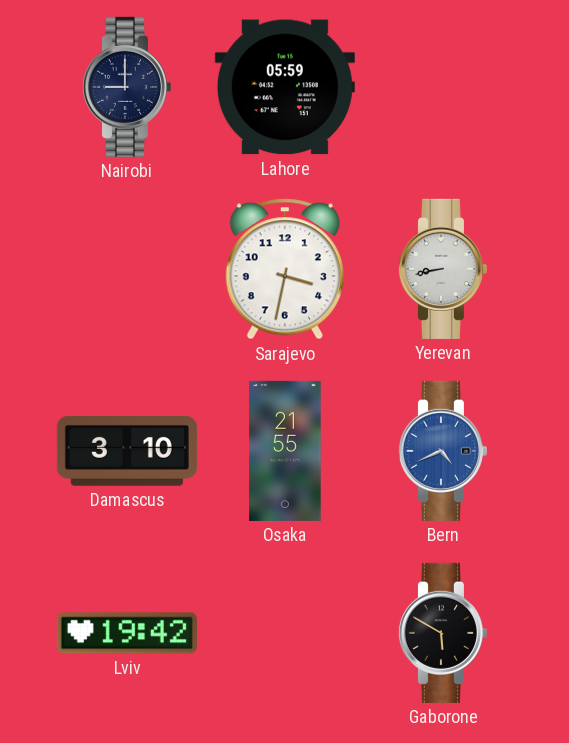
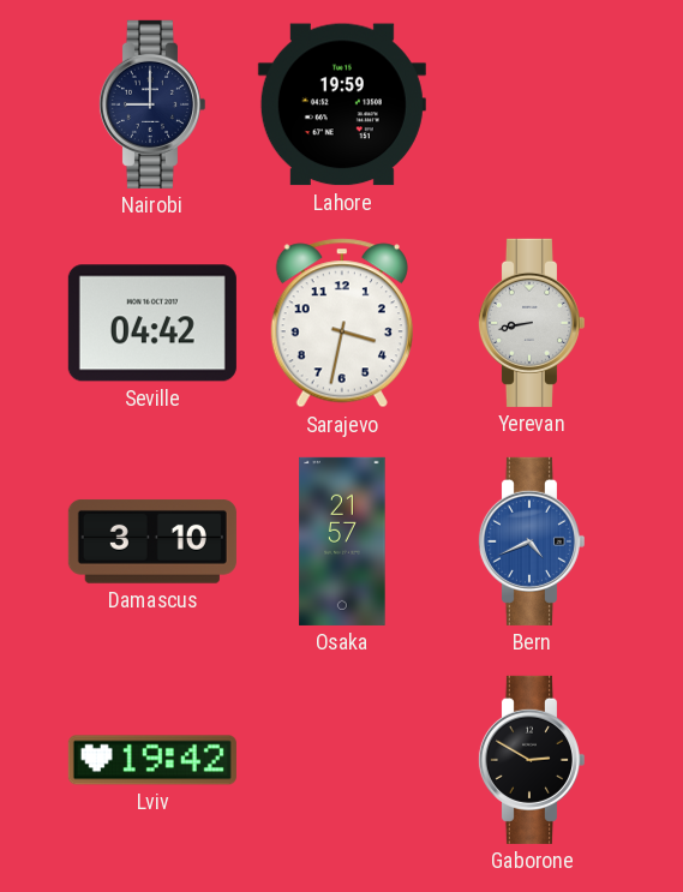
Lahore: 05:59 -> 19:59
Seville: none -> 04:42
Osaka: 21:55 -> 21:57
Gaborone: 5:50 -> 2:50
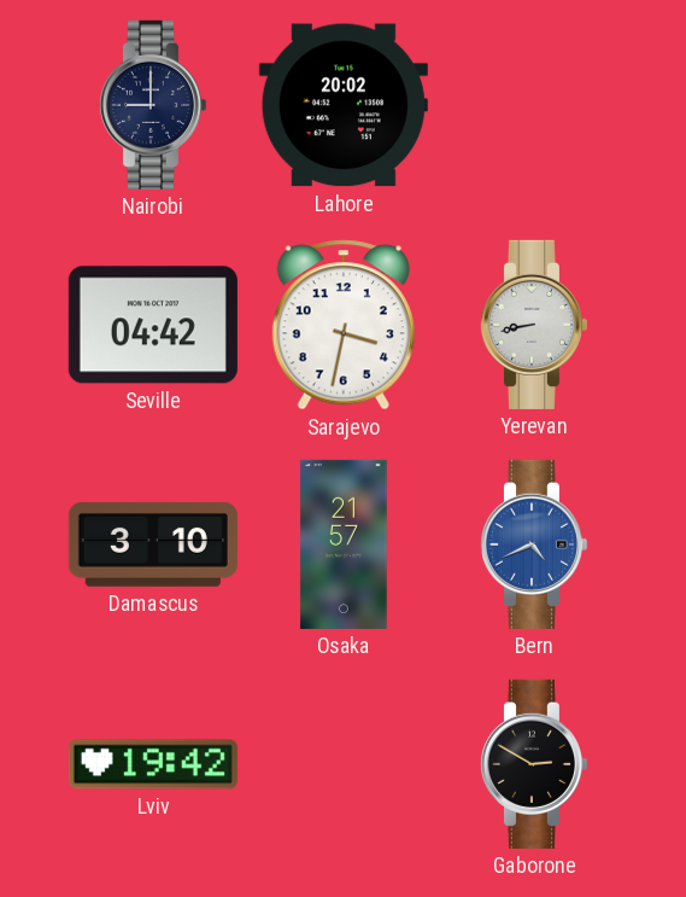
Lahore: 19:59 -> 20:02
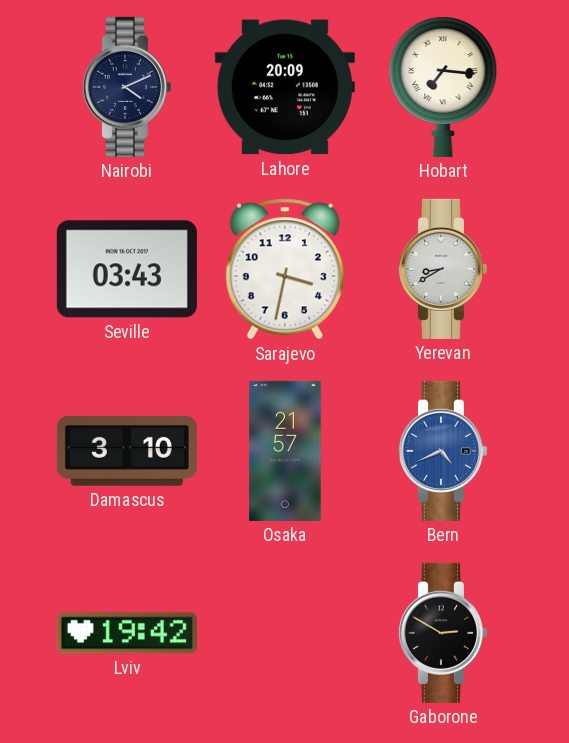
Nairobi: 9:00 -> 4:11
Lahore: 20:02 -> 20:09
Hobart: none -> 7:16
Seville: 04:42 -> 03:43
Yerevan: 8:43 -> 8:40
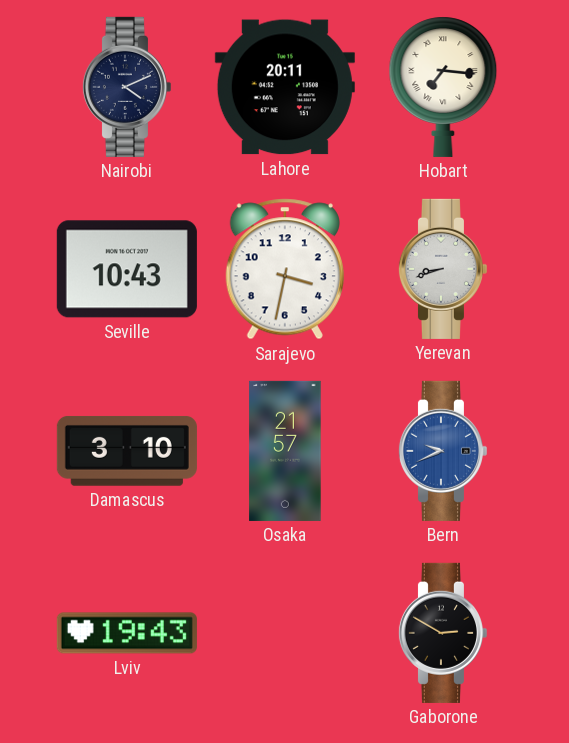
Lahore: 20:09 -> 20:11
Seville: 03:43 -> 10:43
Yerevan: 8:40 -> 8:42
Bern: 4:41 -> 9:41
Lviv: 19:42 -> 19:43
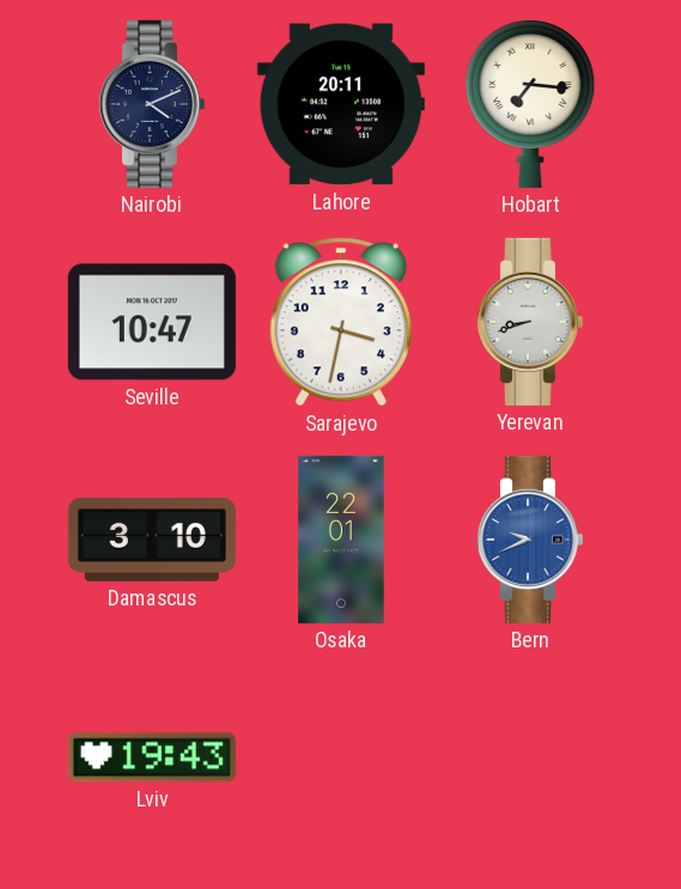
Seville: 10:43 -> 10:47
Osaka: 21:57 -> 22:01
Gaborone: 2:50 -> none
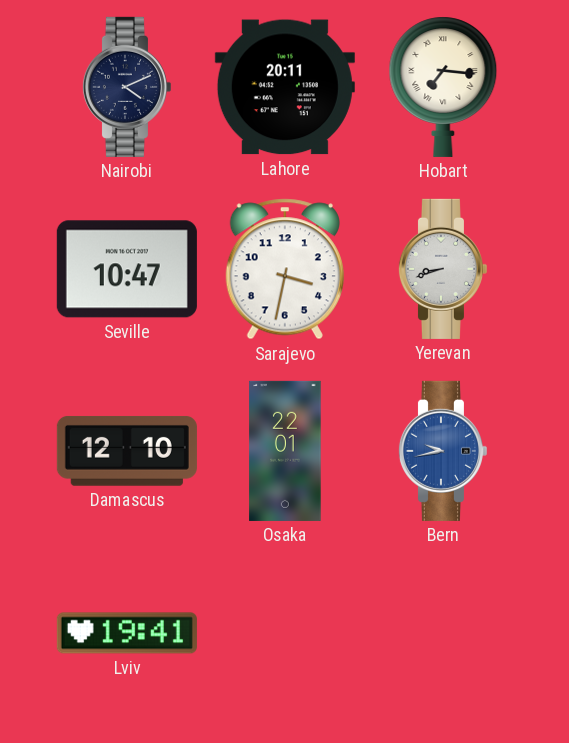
Damascus: 3:10 -> 12:10
Bern: 9:41 -> 9:43
Lviv: 19:43 -> 19:41
